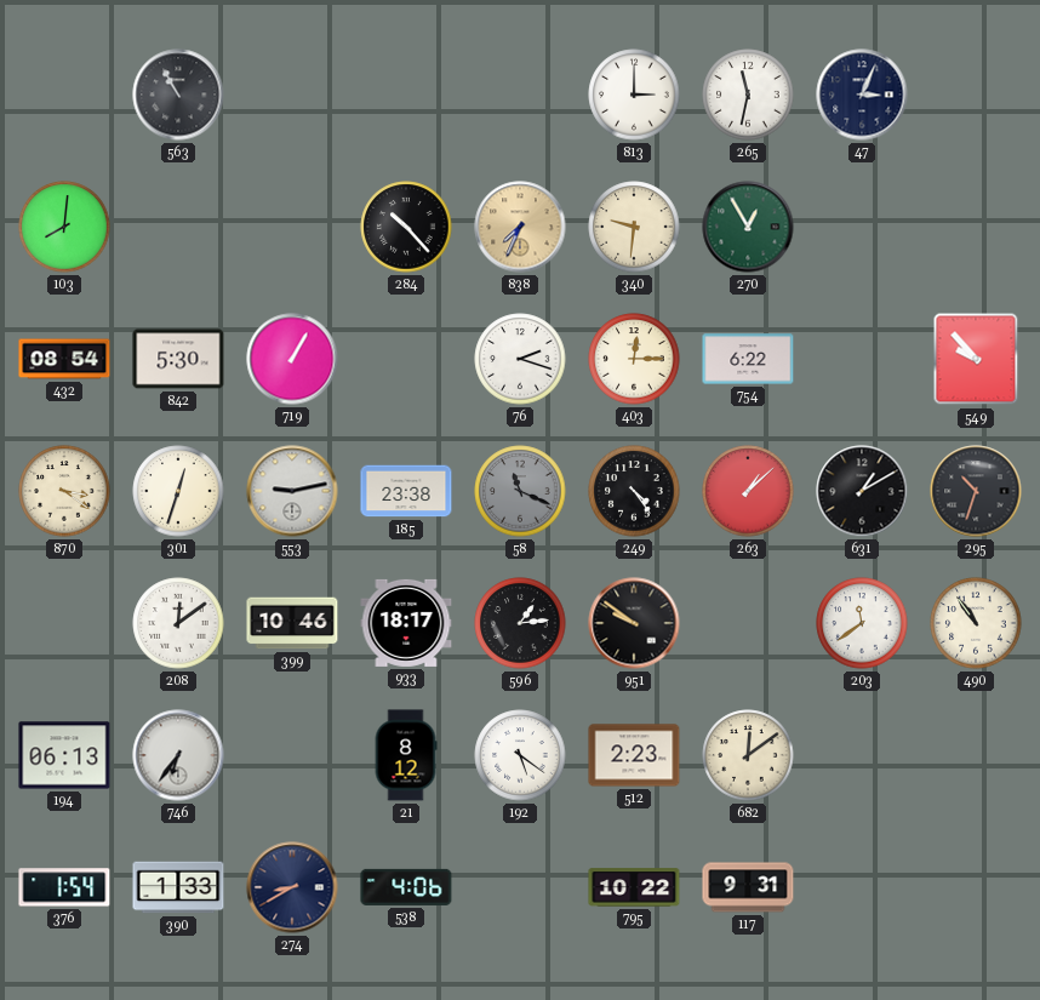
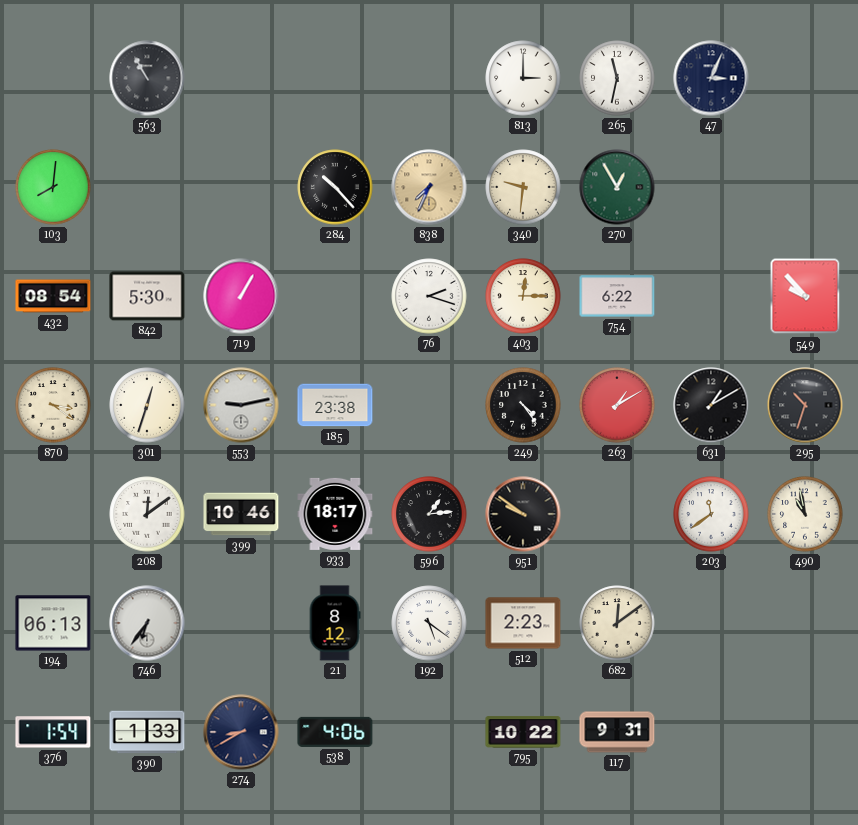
58: 11:19 -> none
263: 1:08 -> 1:10
490: 10:54 -> 10:58
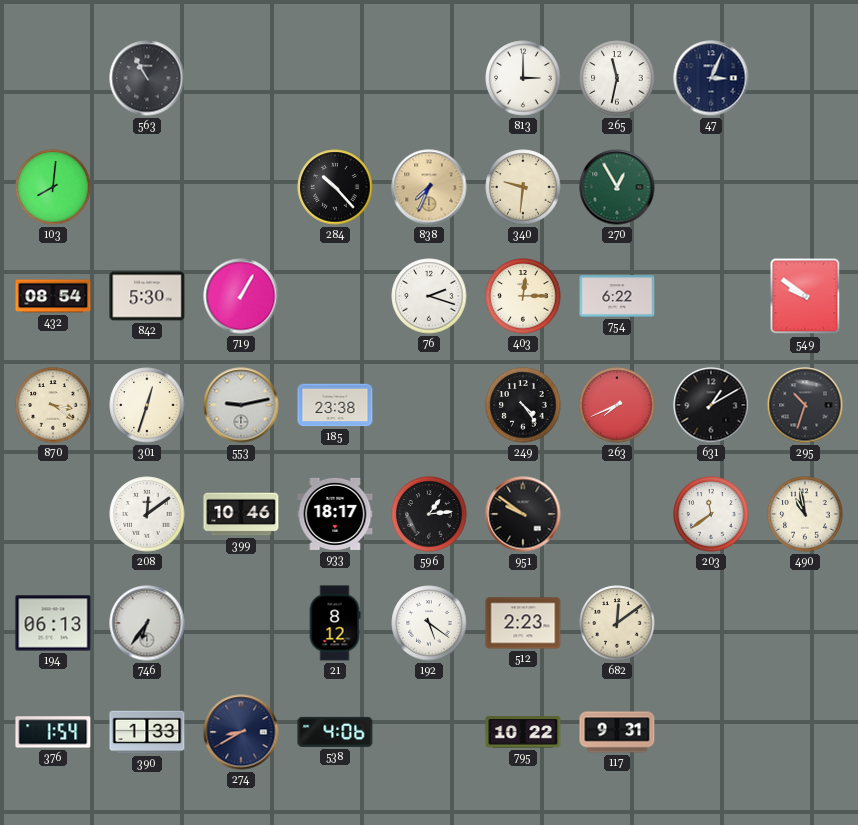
549: 9:53 -> 9:51
263: 1:10 -> 7:41
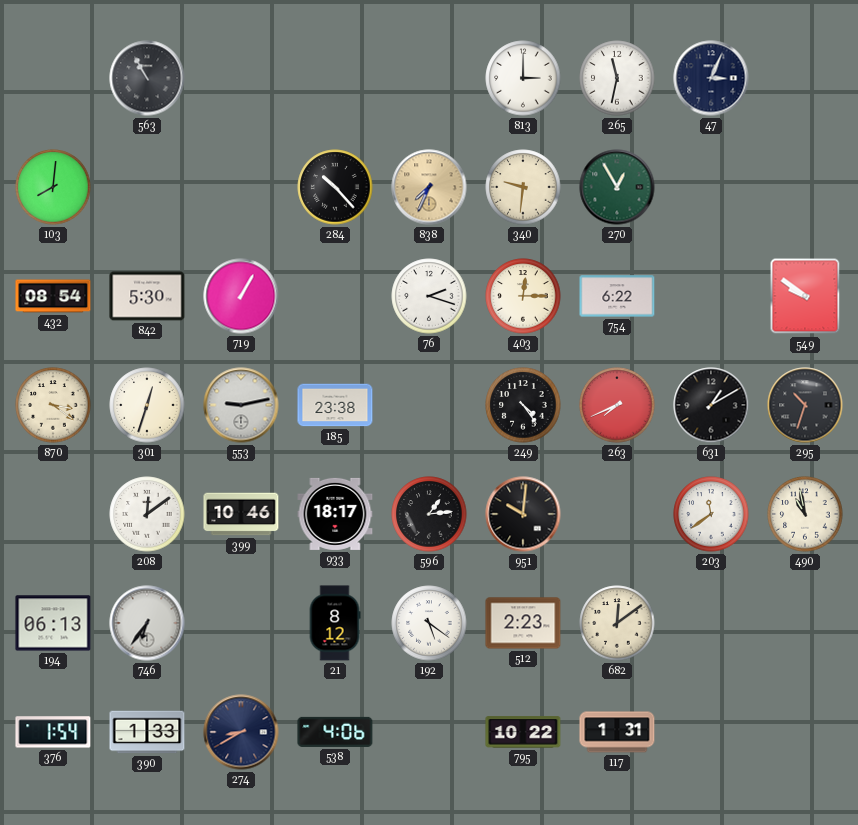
951: 9:51 -> 10:01
117: 9:31 -> 1:31
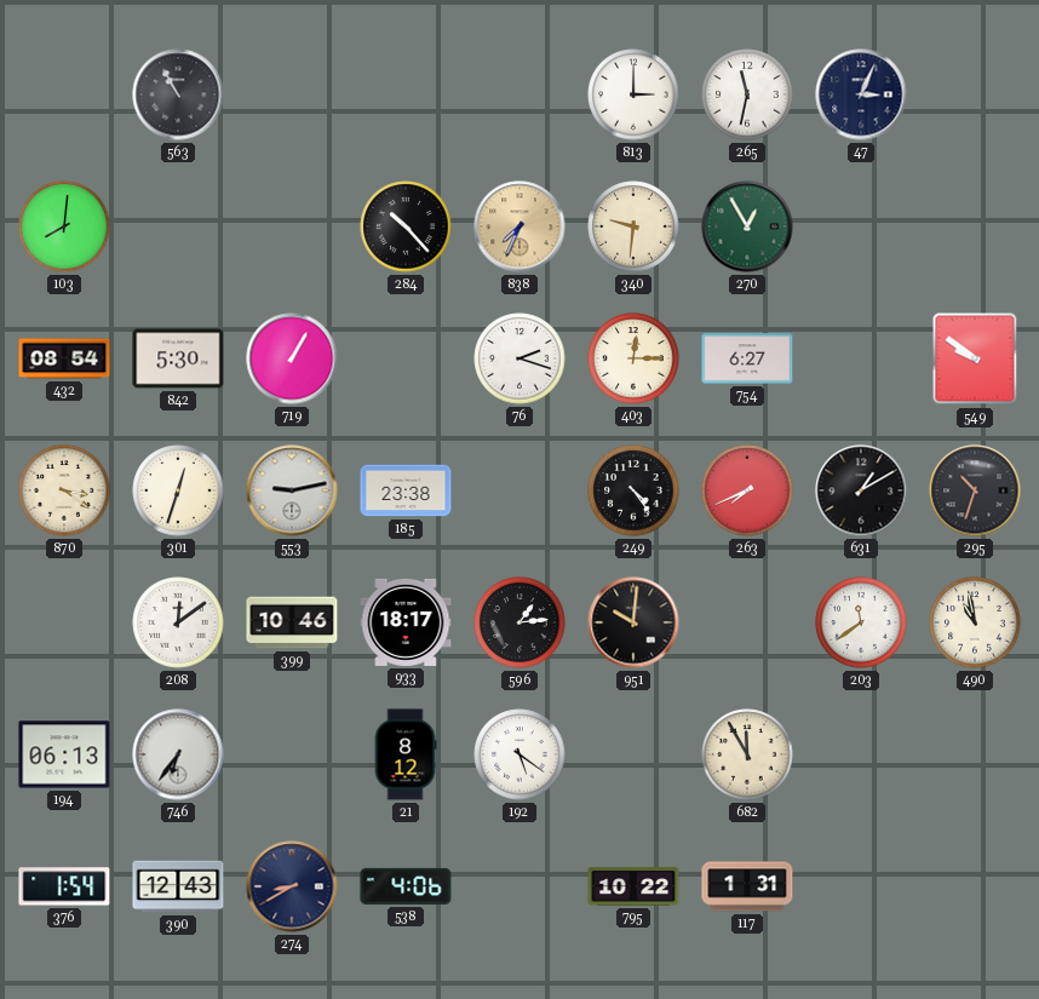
754: 6:22 -> 6:27
512: 2:23 -> none
682: 12:09 -> 11:55
390: 1:33 -> 12:43
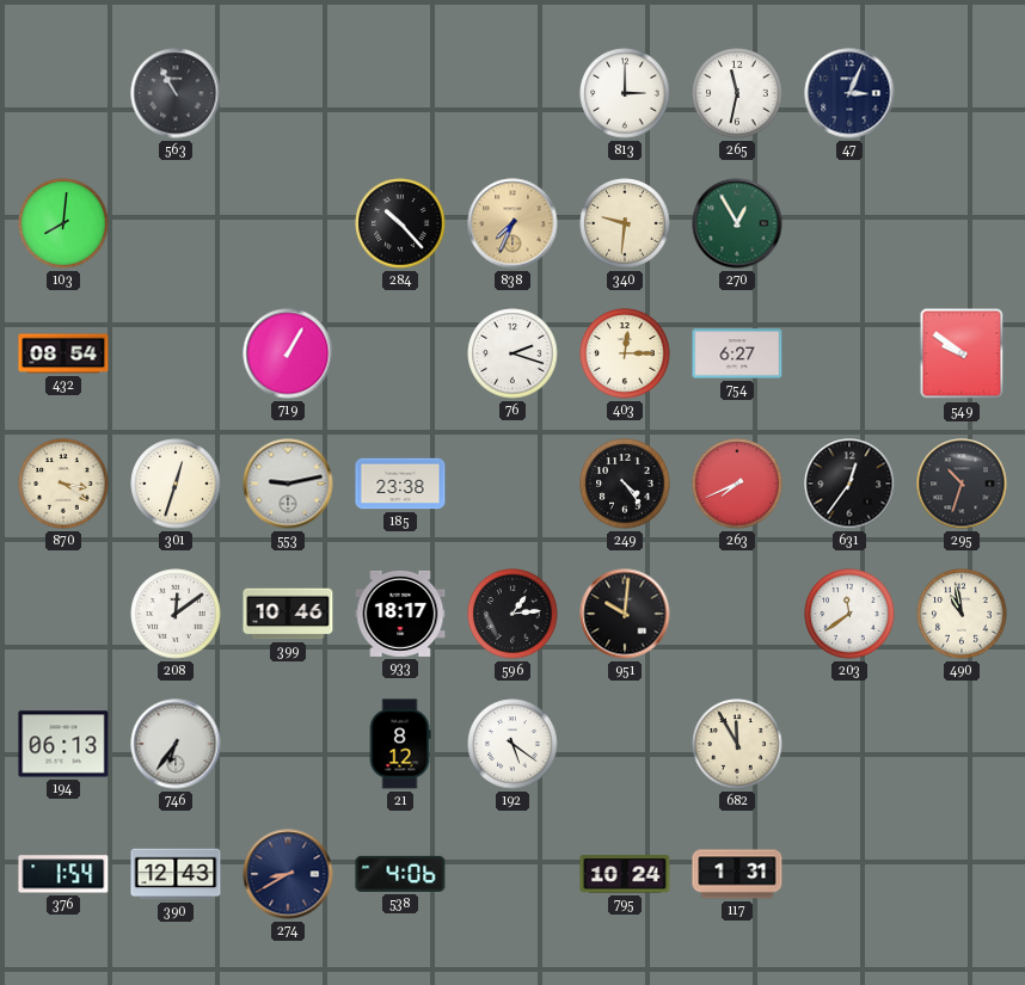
842: 5:30 -> none
631: 1:10 -> 12:36
795: 10:22 -> 10:24
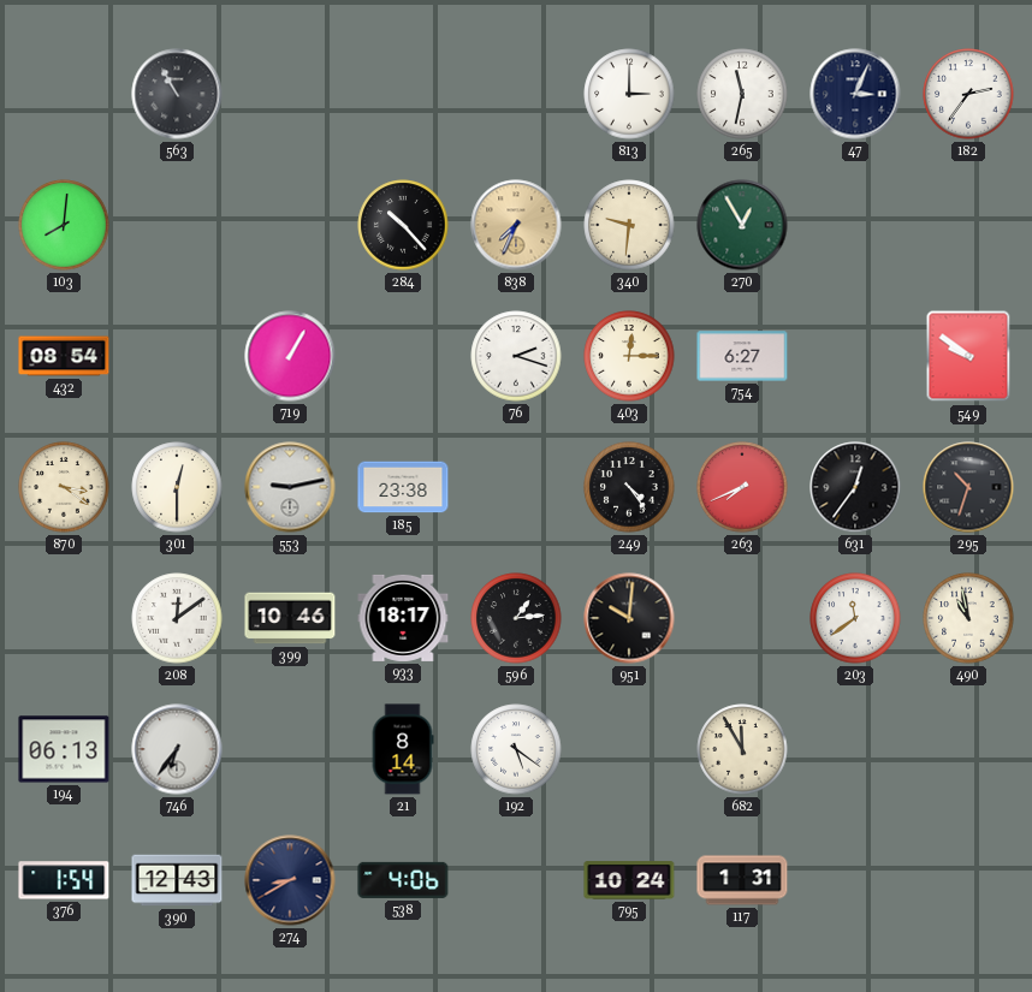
182: none -> 2:36
301: 12:33 -> 12:30
21: 8:12 -> 8:14
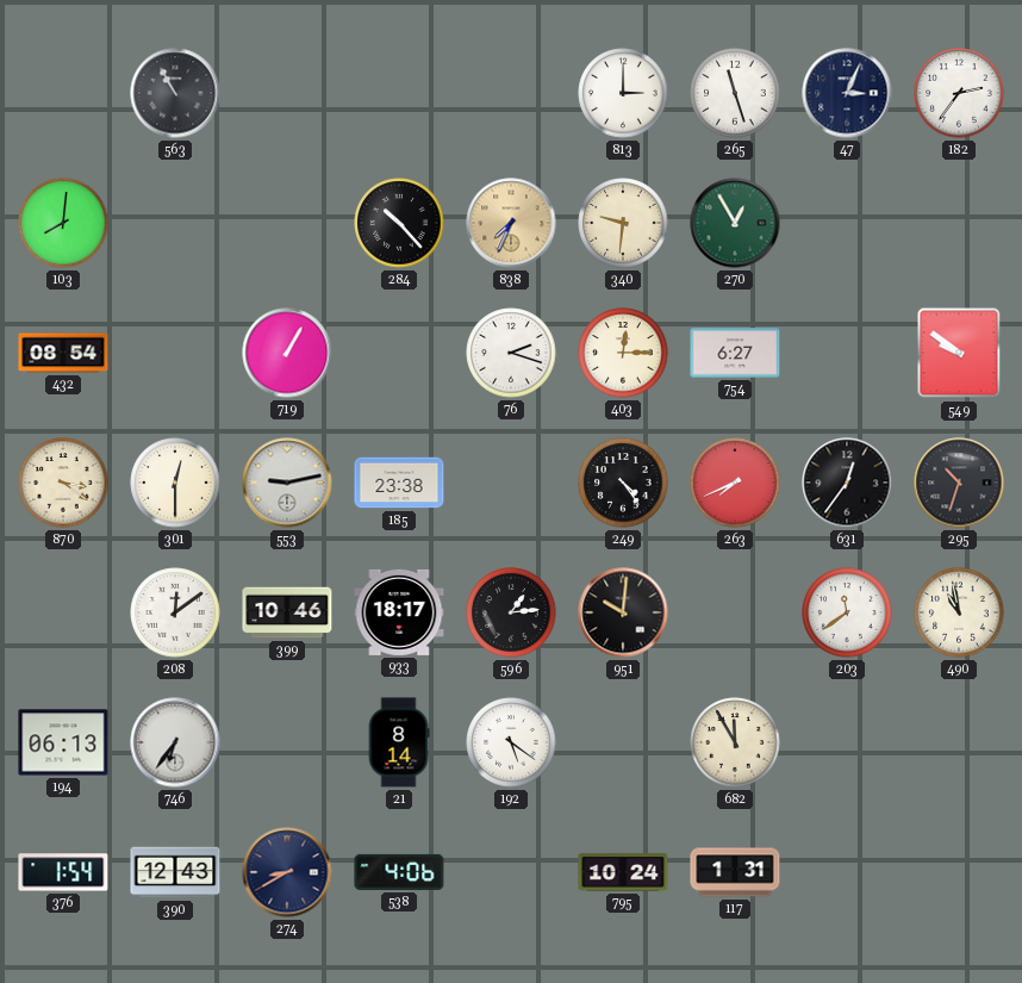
265: 11:32 -> 11:27
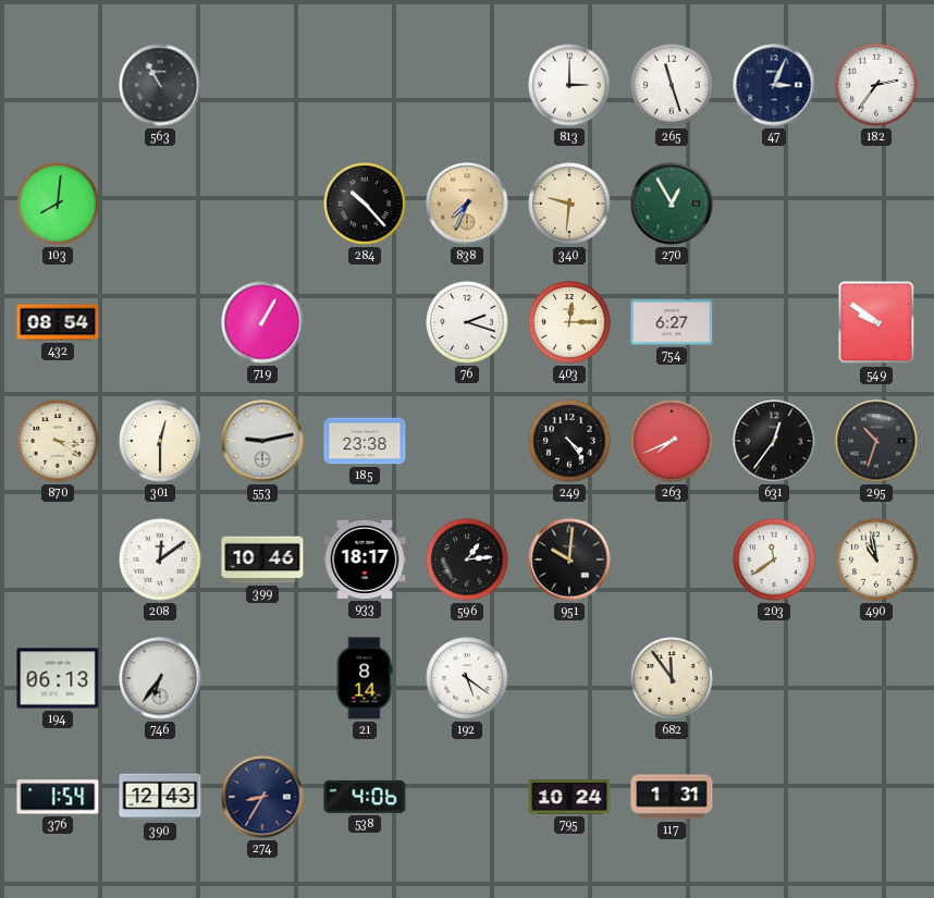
682: 11:55 -> 11:54
274: 8:40 -> 8:35
